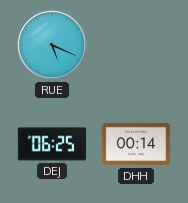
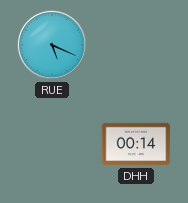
DEJ: 06:25 -> none
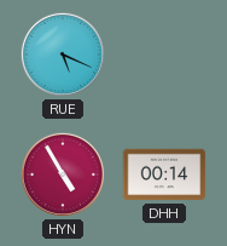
HYN: none -> 4:55
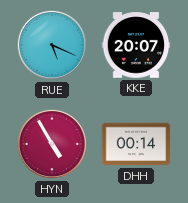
KKE: none -> 20:07
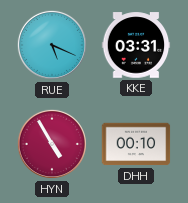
KKE: 20:07 -> 03:31
DHH: 00:14 -> 00:10
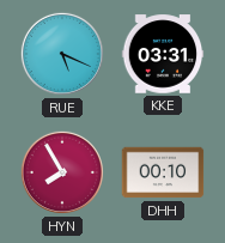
HYN: 4:55 -> 7:55
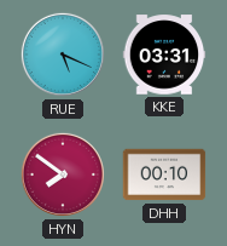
HYN: 7:55 -> 7:51
